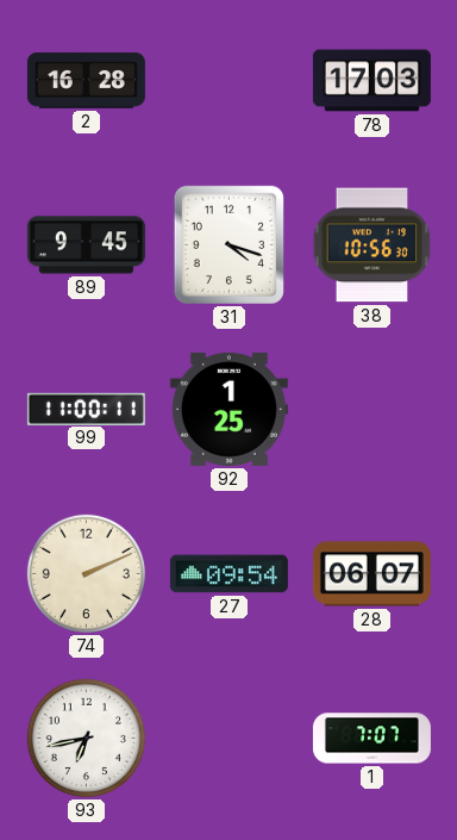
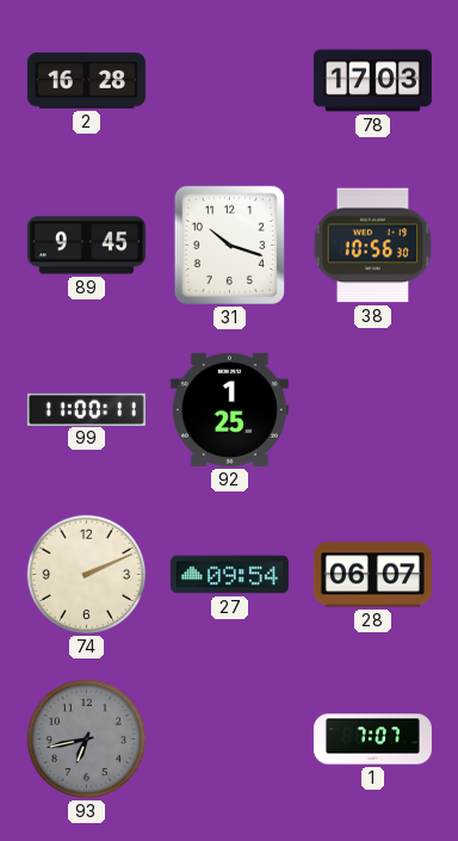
31: 4:18 -> 10:18
93 dial: white -> grey
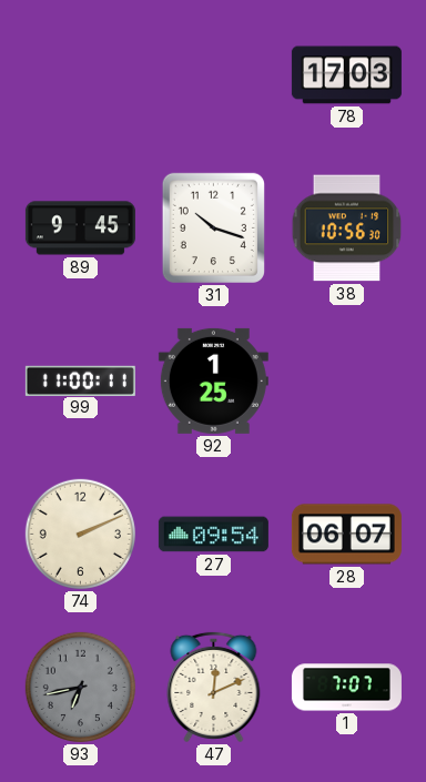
2: 16:28 -> none
47: none -> 12:11
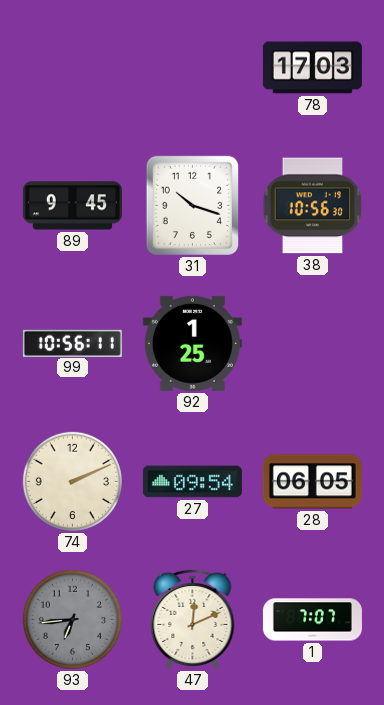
99: 11:00 -> 10:56
28: 06:07 -> 06:05
93: 6:43 -> 6:44
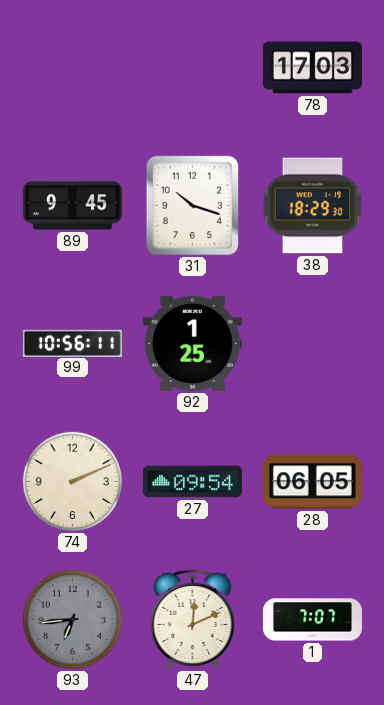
38: 10:56 -> 18:29
